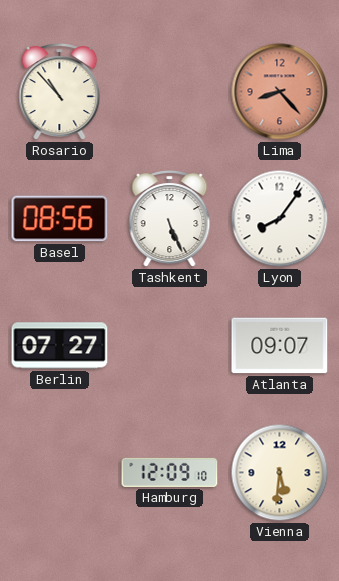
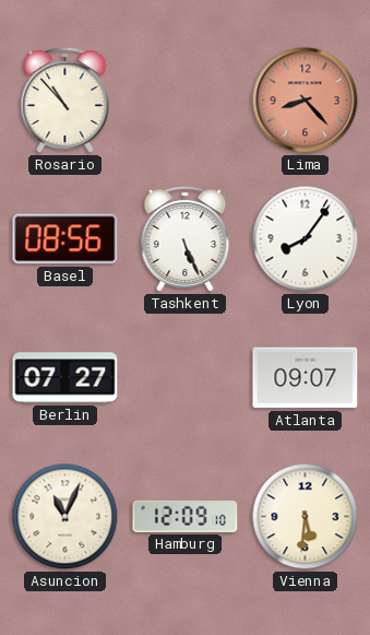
Asuncion: none -> 11:04
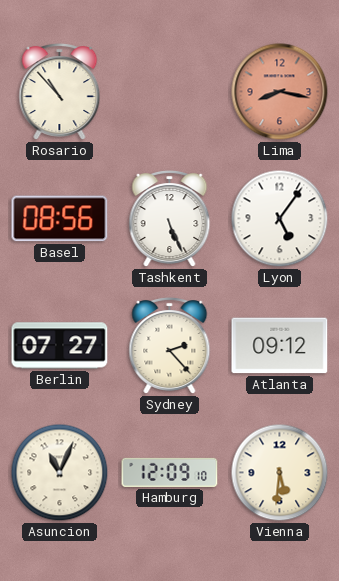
Lima: 8:23 -> 8:17
Lyon: 8:06 -> 5:06
Sydney: none -> 2:23
Atlanta: 09:07 -> 09:12
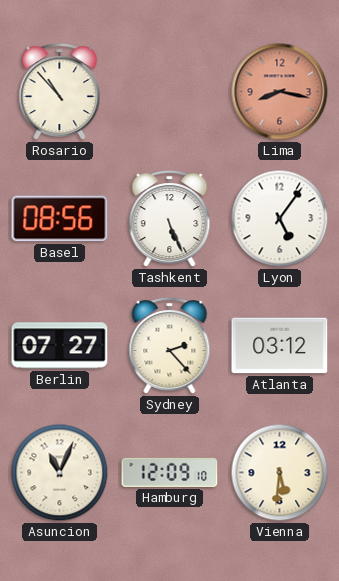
Atlanta: 09:12 -> 03:12
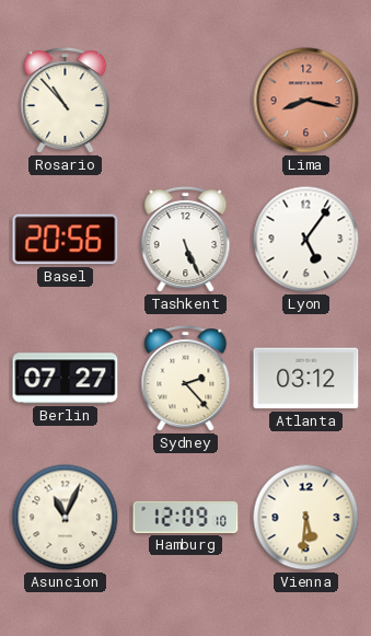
Basel: 08:56 -> 20:56
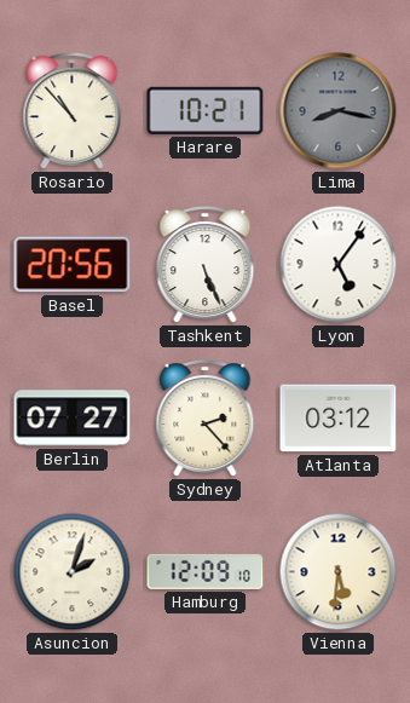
Harare: none -> 10:21
Lima dial: salmon -> grey
Asuncion: 11:04 -> 2:03
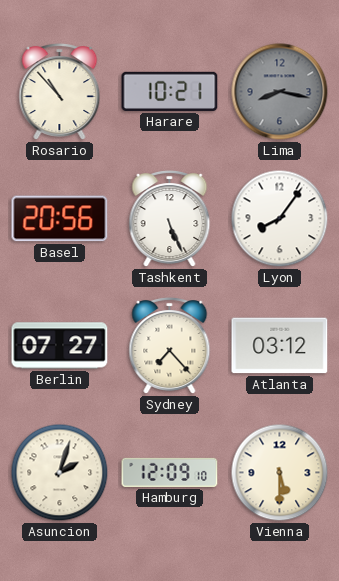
Lyon: 5:06 -> 8:06
Sydney: 2:23 -> 7:23
Vienna: 5:31 -> 5:30
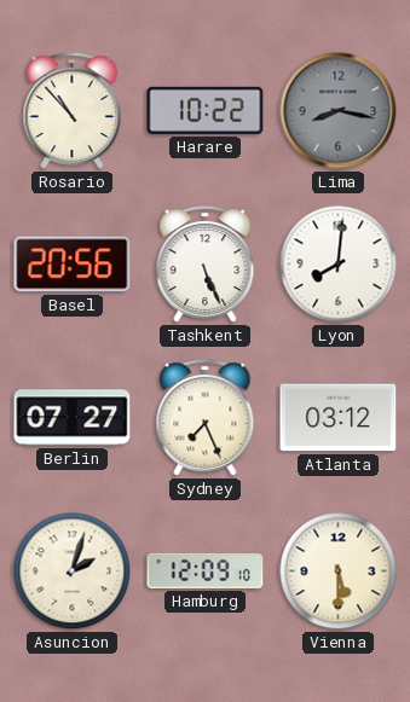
Harare: 10:21 -> 10:22
Lyon: 8:06 -> 8:01
Sydney: 7:23 -> 7:26
